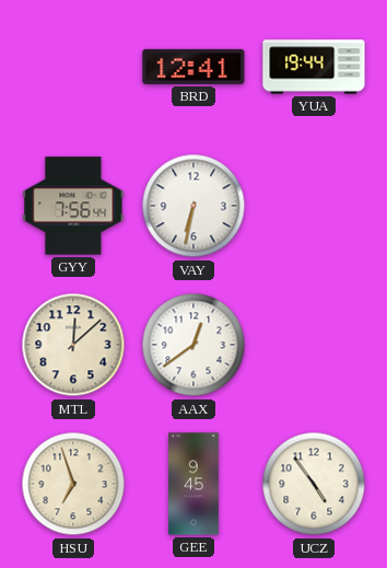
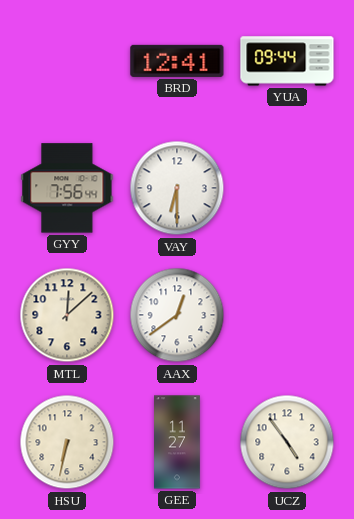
YUA: 19:44 -> 09:44
VAY: 6:32 -> 6:30
HSU: 6:57 -> 6:32
GEE: 9:45 -> 11:27
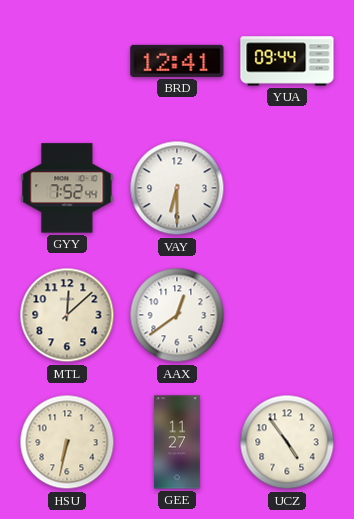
GYY: 7:56 -> 7:52
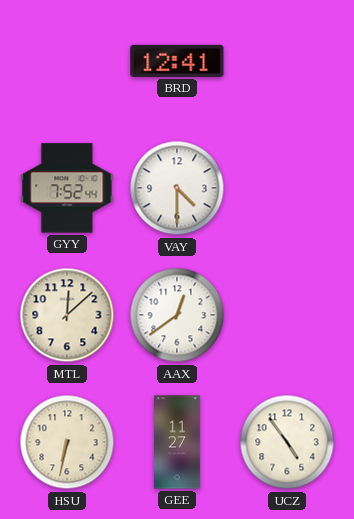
YUA: 09:44 -> none
VAY: 6:30 -> 4:30
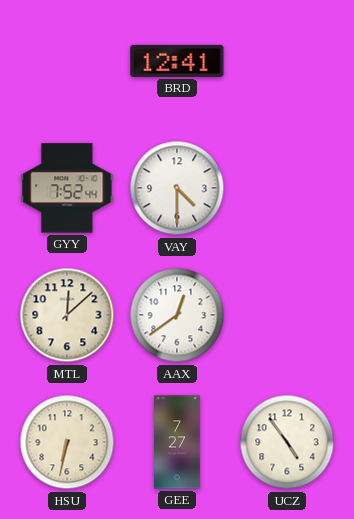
GEE: 11:27 -> 7:27
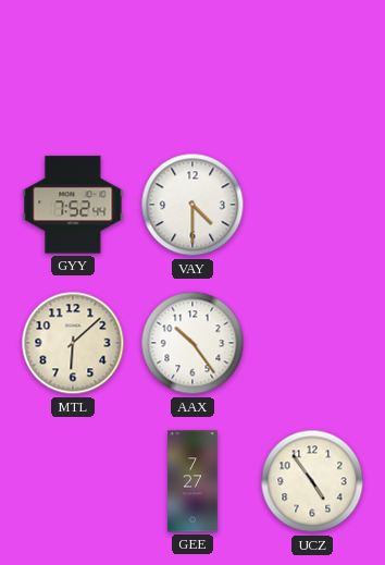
BRD: 12:41 -> none
MTL: 12:08 -> 6:08
AAX: 12:39 -> 10:24
HSU: 6:32 -> none
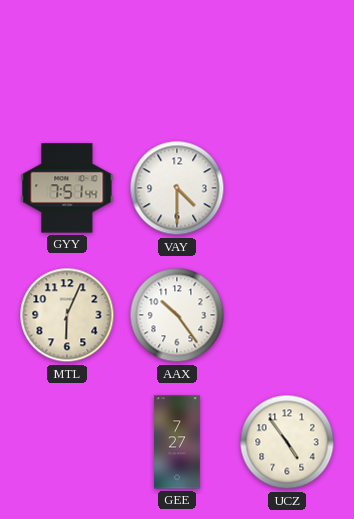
GYY: 7:52 -> 7:51
MTL: 6:08 -> 6:04
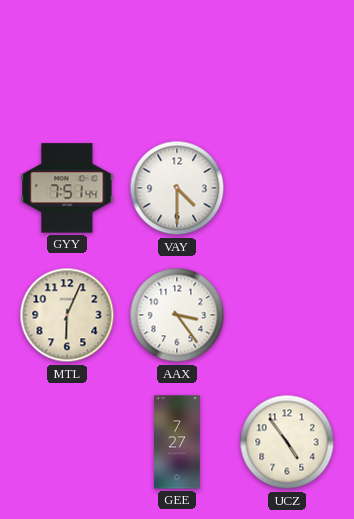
AAX: 10:24 -> 3:24
